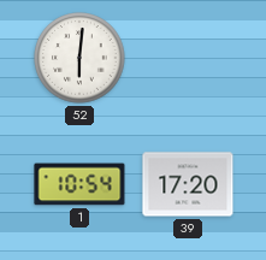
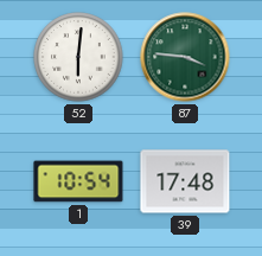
87: none -> 3:46
39: 17:20 -> 17:48
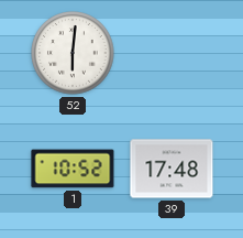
87: 3:46 -> none
1: 10:54 -> 10:52
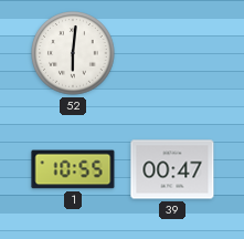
1: 10:52 -> 10:55
39: 17:48 -> 00:47
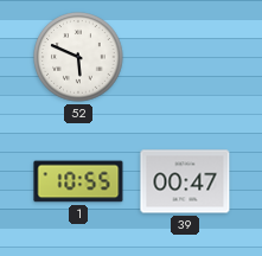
52: 6:01 -> 5:49
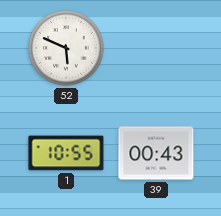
39: 00:47 -> 00:43
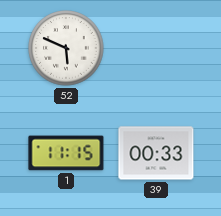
1: 10:55 -> 11:15
39: 00:43 -> 00:33
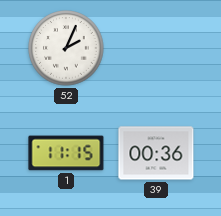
52: 5:49 -> 2:04
39: 00:33 -> 00:36
